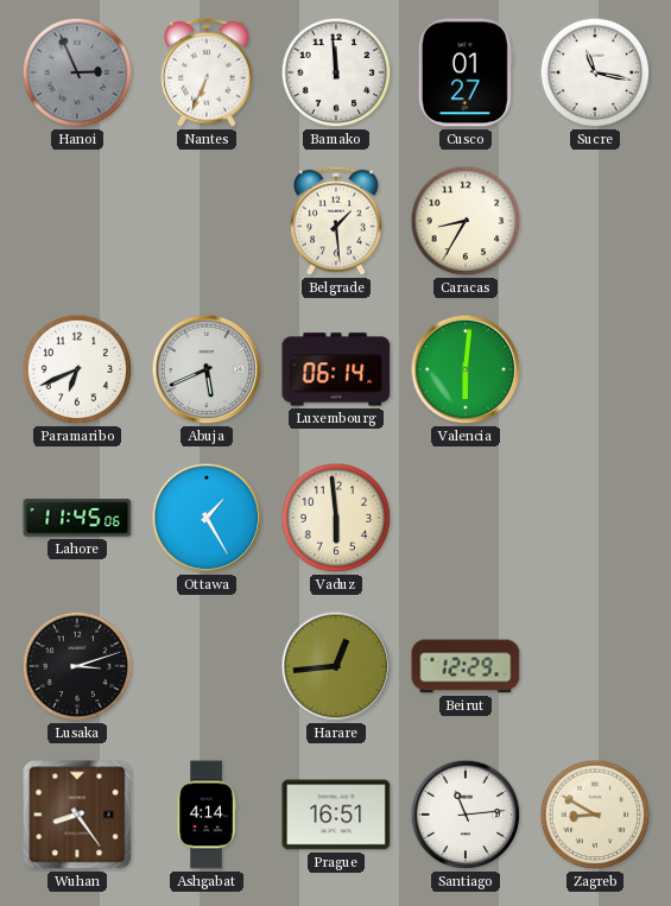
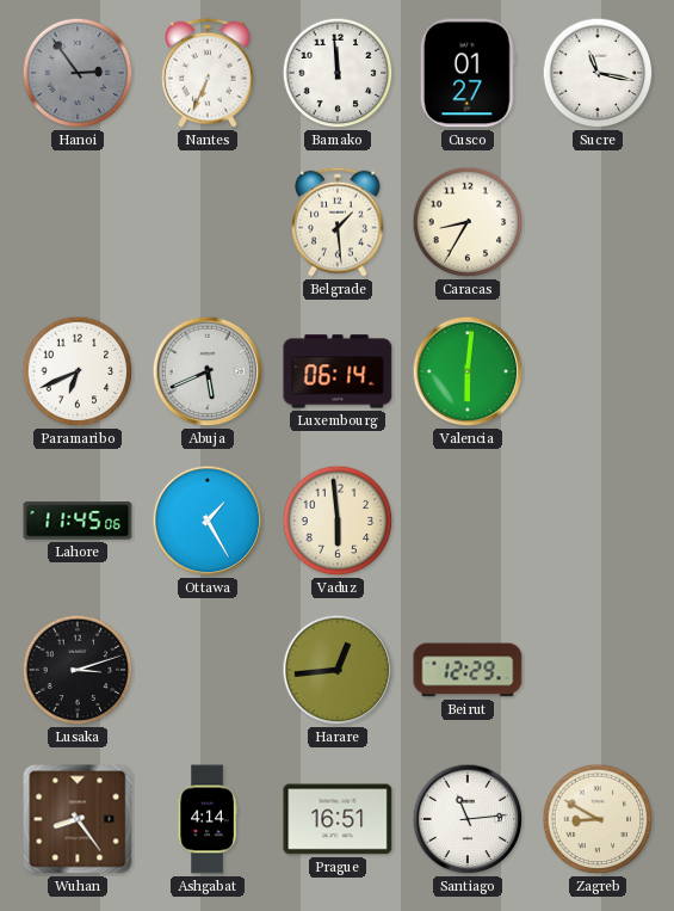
Hanoi: 2:56 -> 2:54
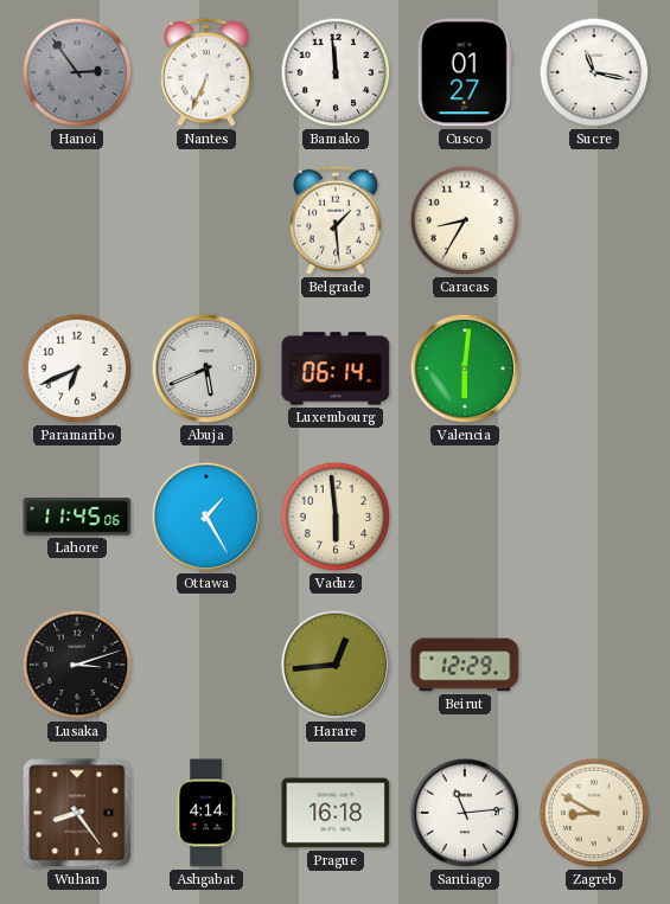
Prague: 16:51 -> 16:18
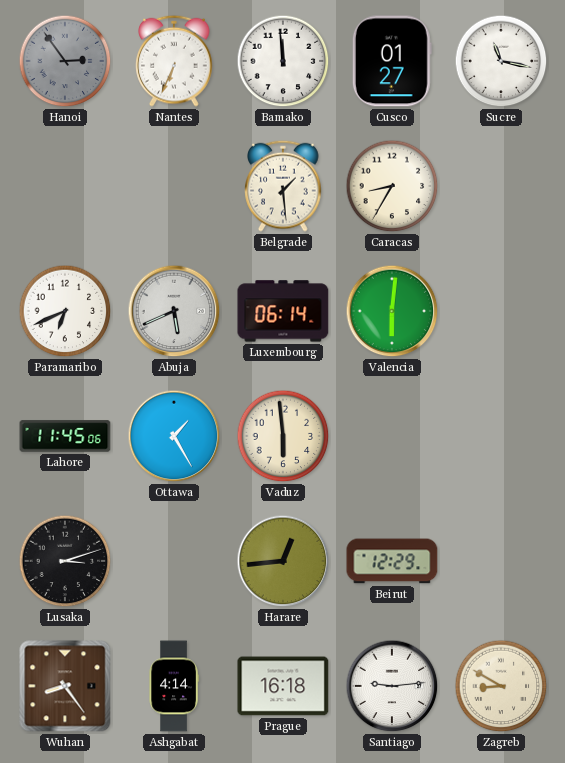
Santiago: 11:14 -> 9:14
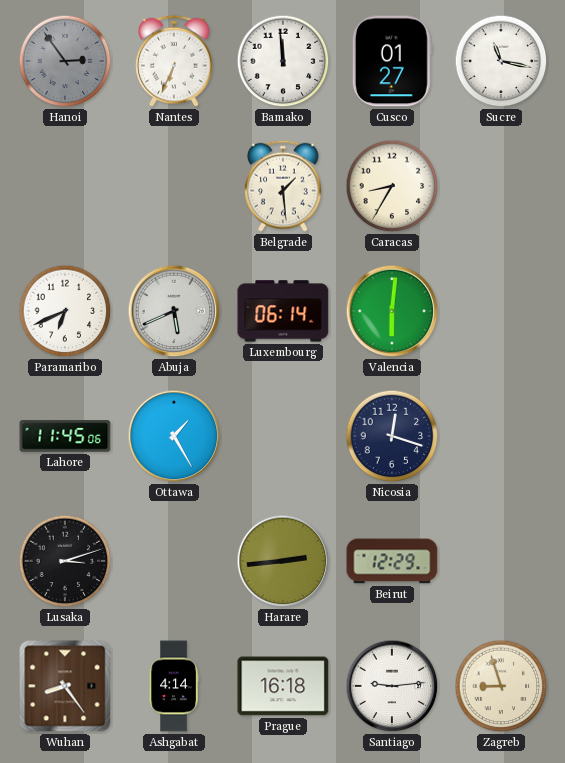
Vaduz: 5:59 -> none
Nicosia: none -> 12:18
Harare: 12:44 -> 2:44
Zagreb: 8:50 -> 8:57
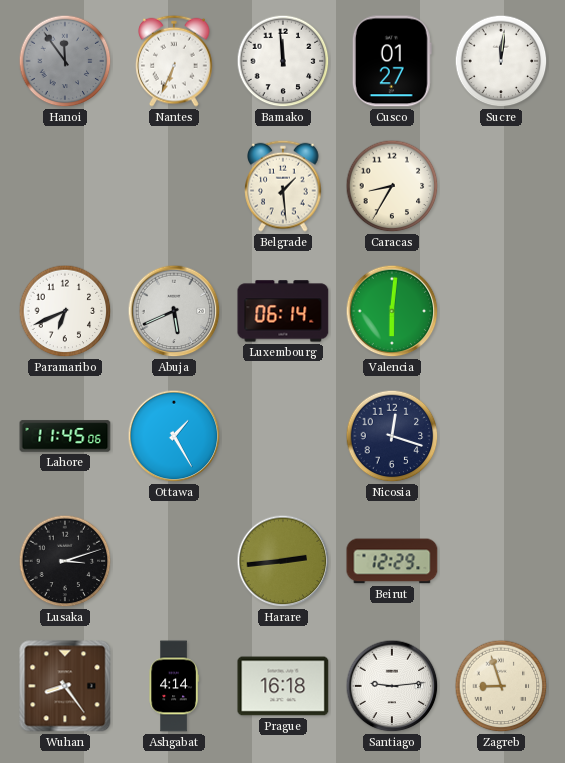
Hanoi: 2:54 -> 11:54
Sucre: 11:17 -> 12:01
